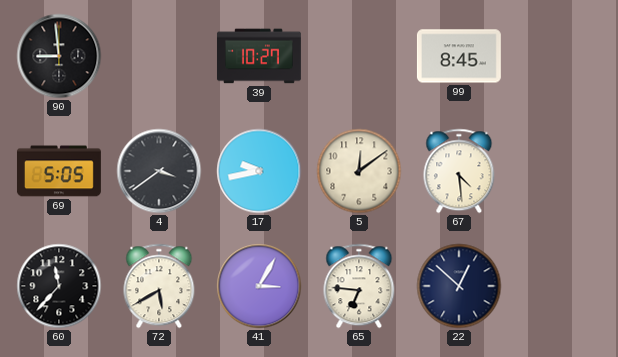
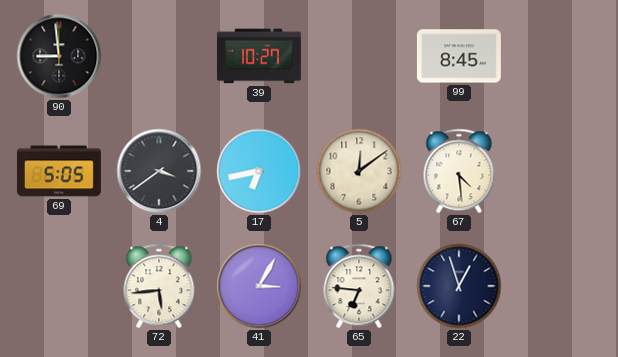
17: 9:43 -> 6:43
60: 11:37 -> none
72: 5:40 -> 5:44
22: 12:52 -> 12:57
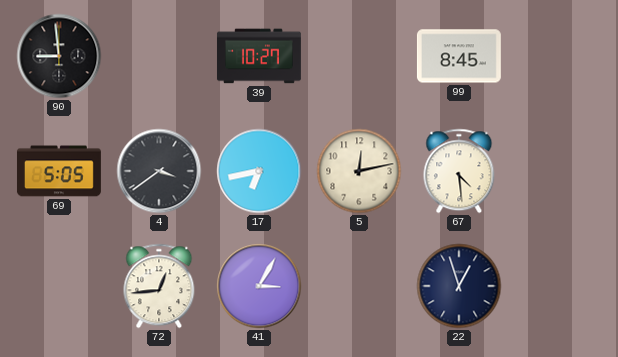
5: 12:09 -> 12:13
72: 5:44 -> 12:44
65: 6:46 -> none
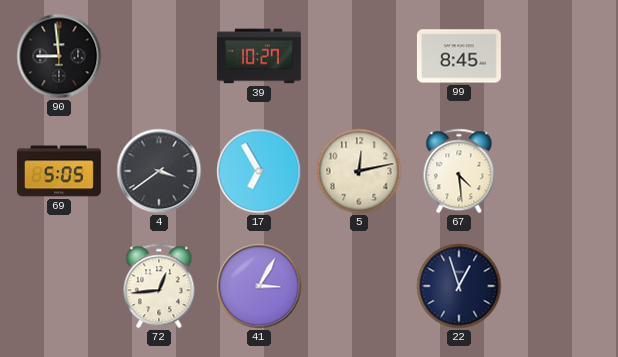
17: 6:43 -> 6:55
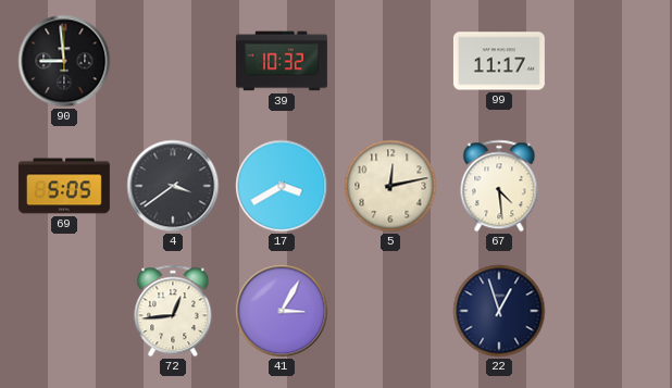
39: 10:27 -> 10:32
99: 8:45 -> 11:17
17: 6:55 -> 3:40
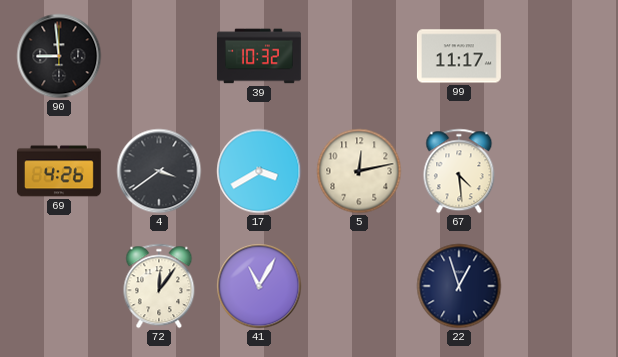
69: 5:05 -> 4:26
72: 12:44 -> 12:06
41: 3:05 -> 11:05
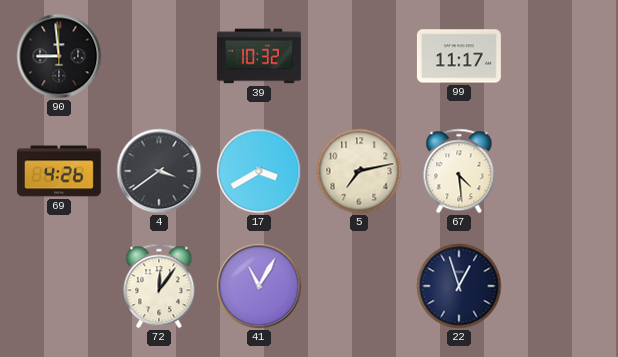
5: 12:13 -> 7:13
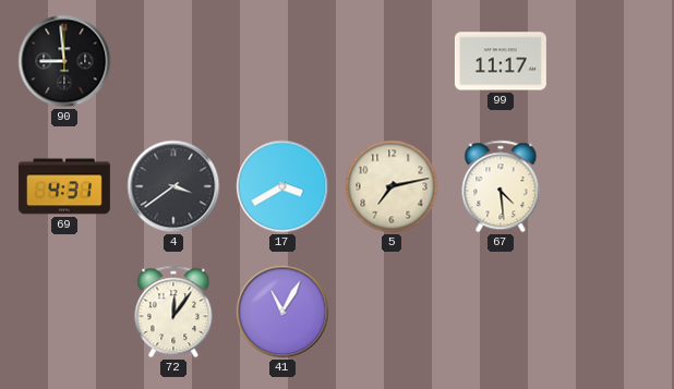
39: 10:32 -> none
69: 4:26 -> 4:31
22: 12:57 -> none
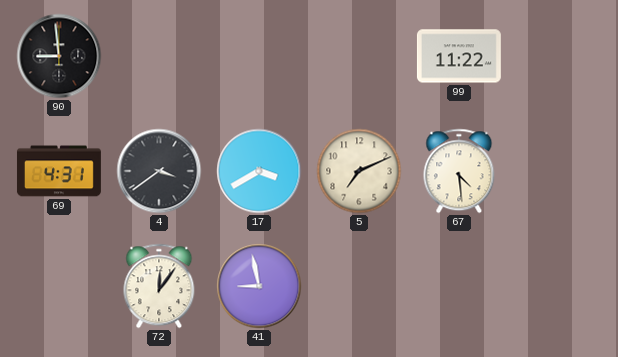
99: 11:17 -> 11:22
5: 7:13 -> 7:11
41: 11:05 -> 8:58
